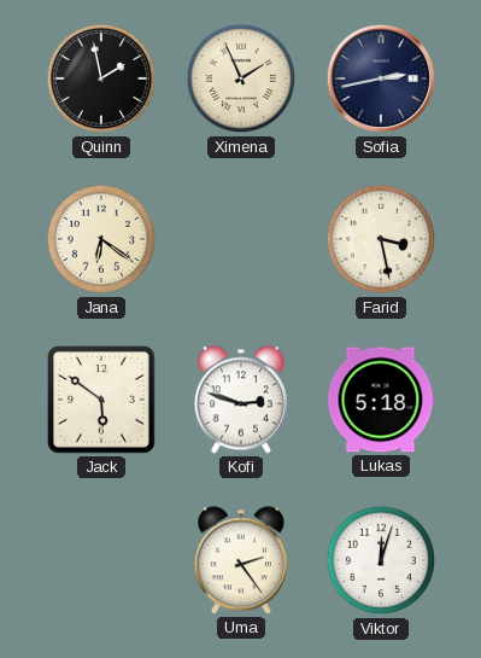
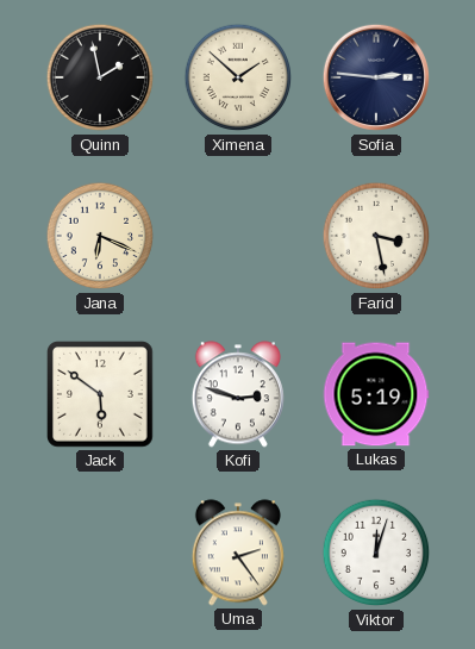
Ximena: 1:56 -> 1:52
Sofia: 2:43 -> 2:46
Jana: 6:21 -> 6:19
Lukas: 5:18 -> 5:19
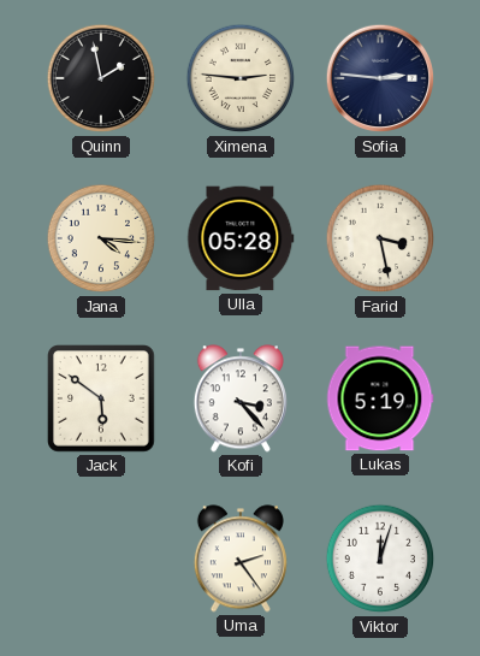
Ximena: 1:52 -> 2:46
Jana: 6:19 -> 4:16
Ulla: none -> 05:28
Kofi: 2:48 -> 3:23
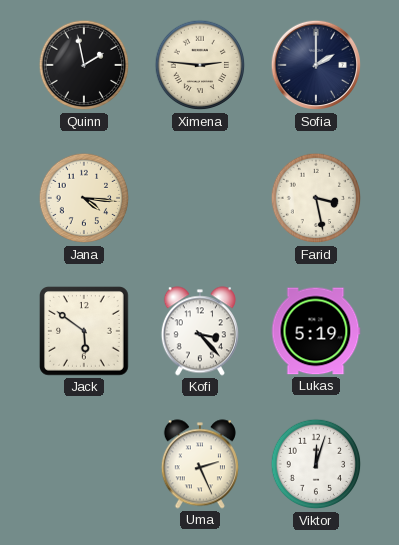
Sofia: 2:46 -> 2:00
Ulla: 05:28 -> none
Uma: 2:24 -> 2:26
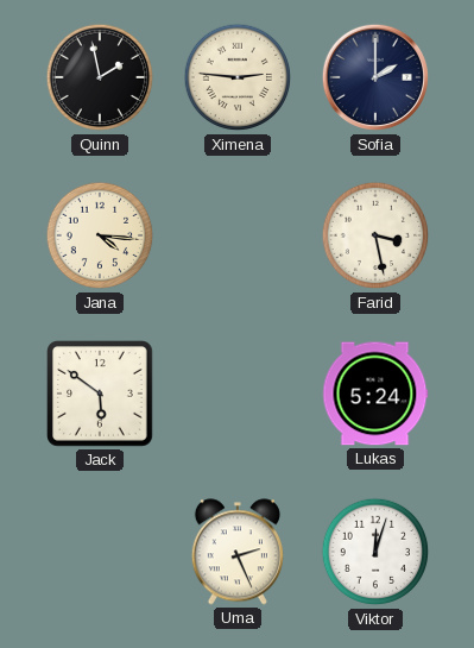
Kofi: 3:23 -> none
Lukas: 5:19 -> 5:24
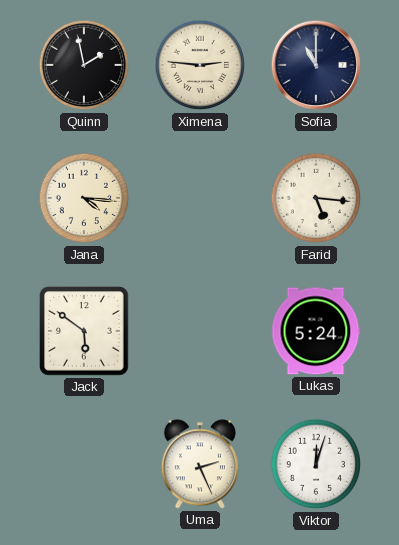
Sofia: 2:00 -> 11:00
Farid: 3:28 -> 5:16
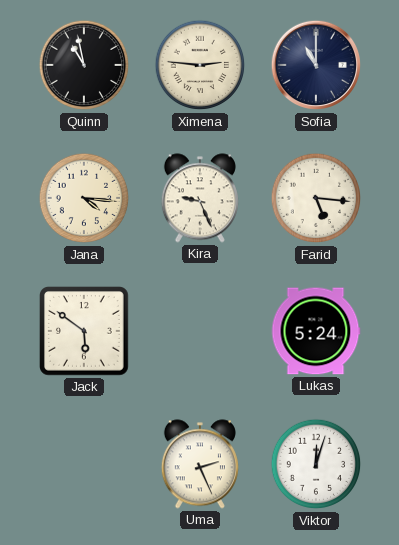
Quinn: 1:58 -> 10:58
Kira: none -> 9:26
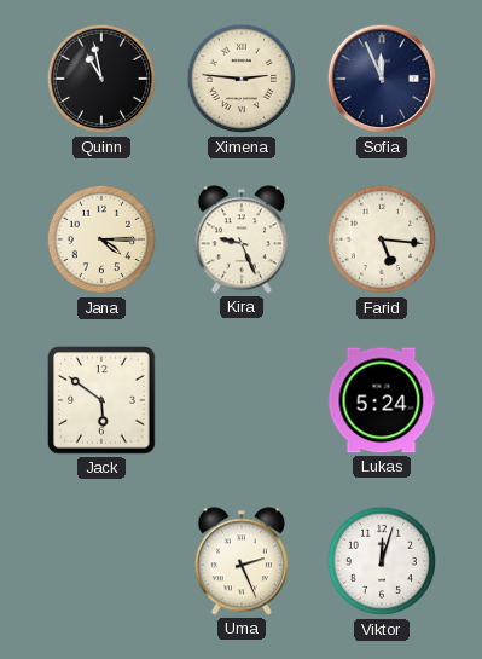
Sofia: 11:00 -> 11:56
Jana: 4:16 -> 4:15
